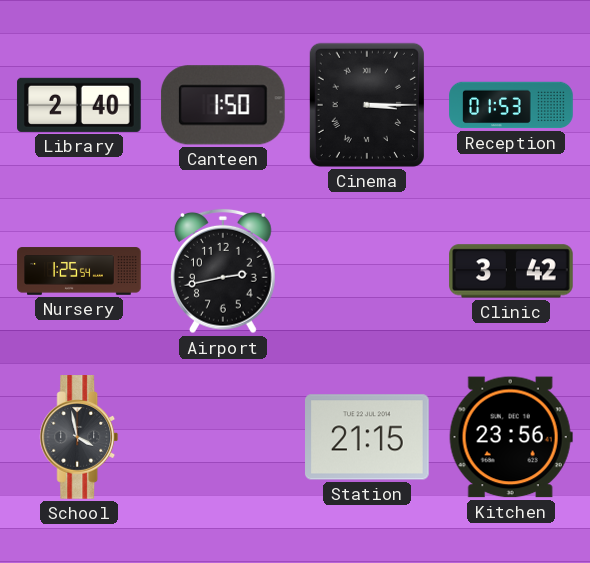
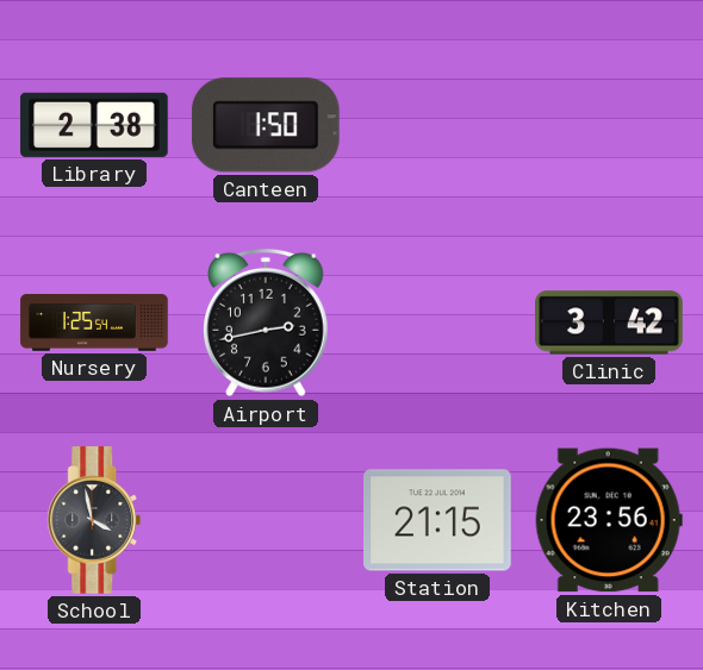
Library: 2:40 -> 2:38
Cinema: 3:15 -> none
Reception: 01:53 -> none
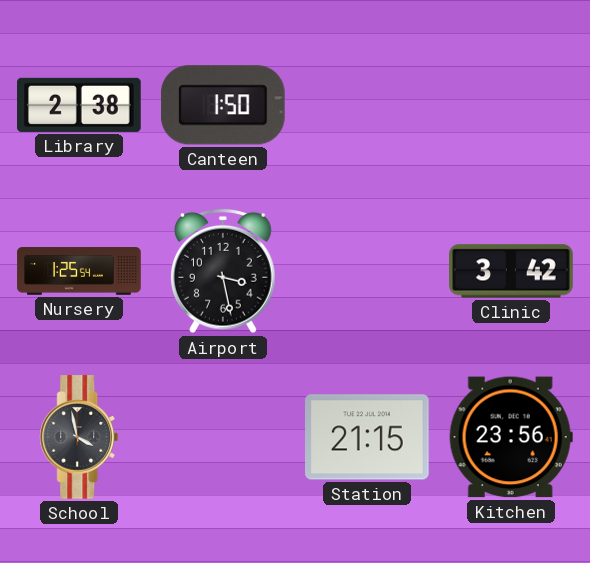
Airport: 2:43 -> 3:28
